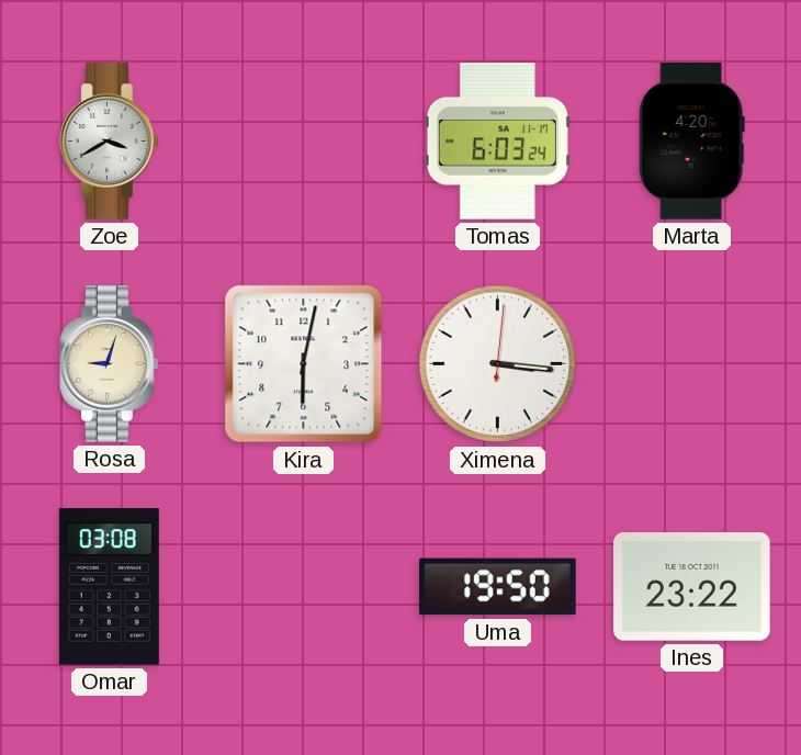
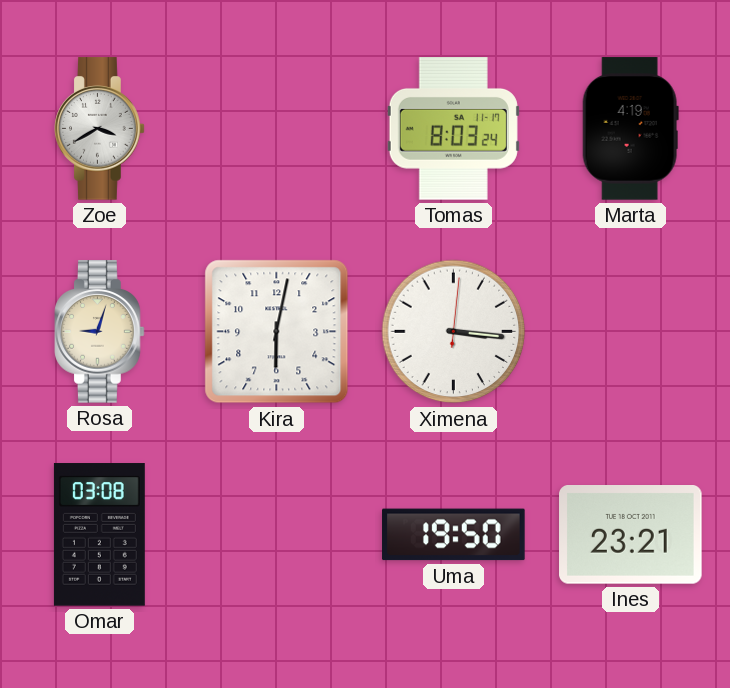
Tomas: 6:03 -> 8:03
Marta: 4:20 -> 4:19
Ines: 23:22 -> 23:21
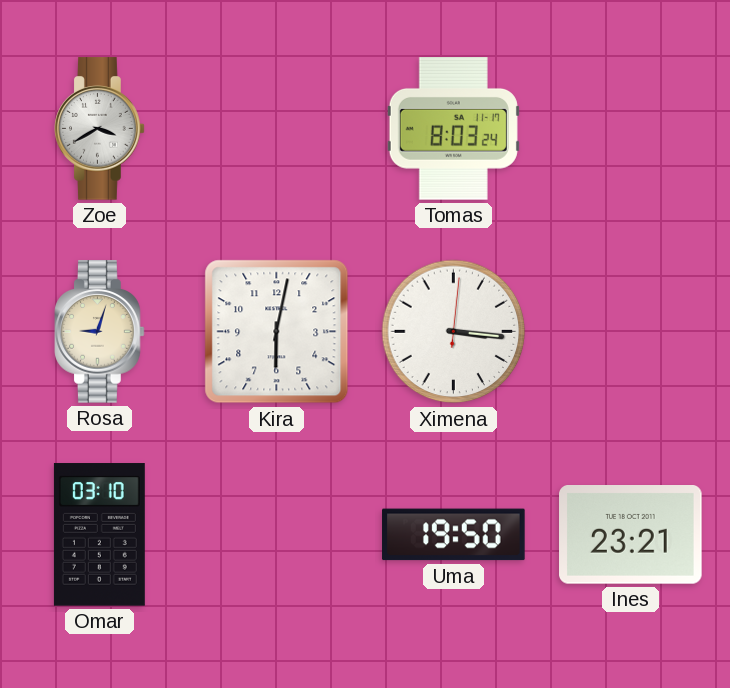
Marta: 4:19 -> none
Omar: 03:08 -> 03:10
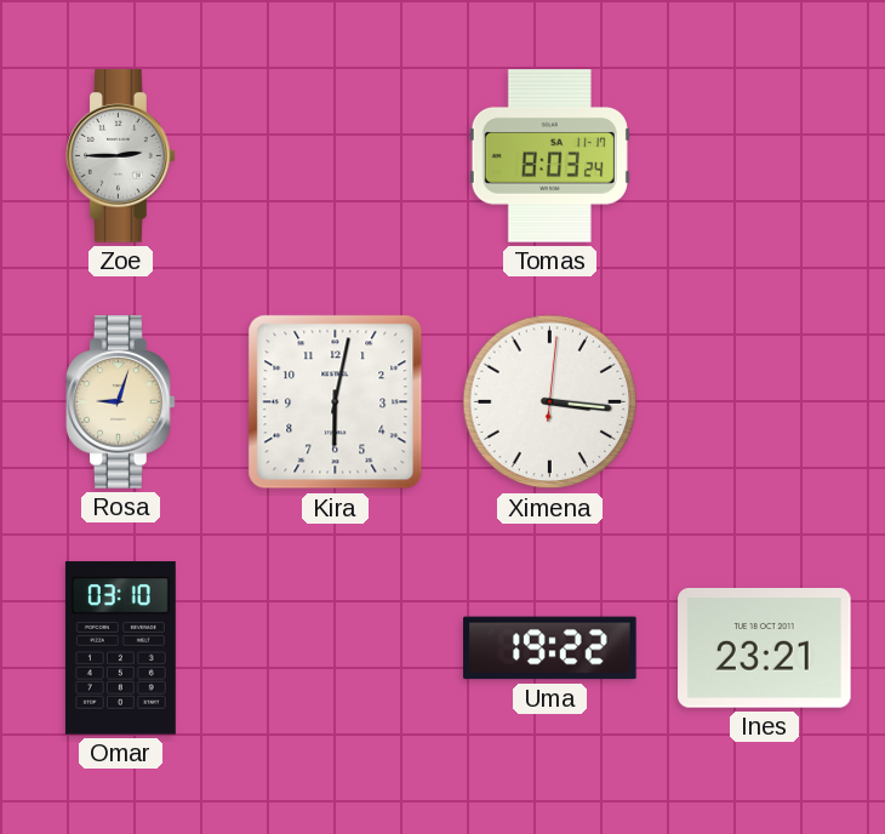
Zoe: 3:40 -> 2:45
Uma: 19:50 -> 19:22
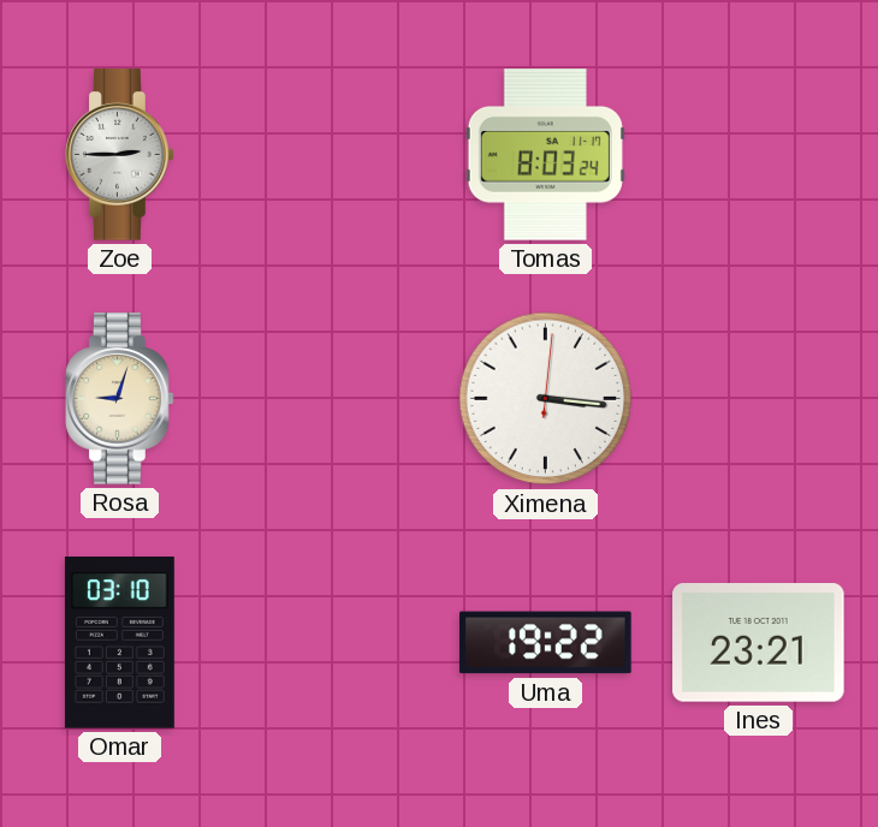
Kira: 6:02 -> none
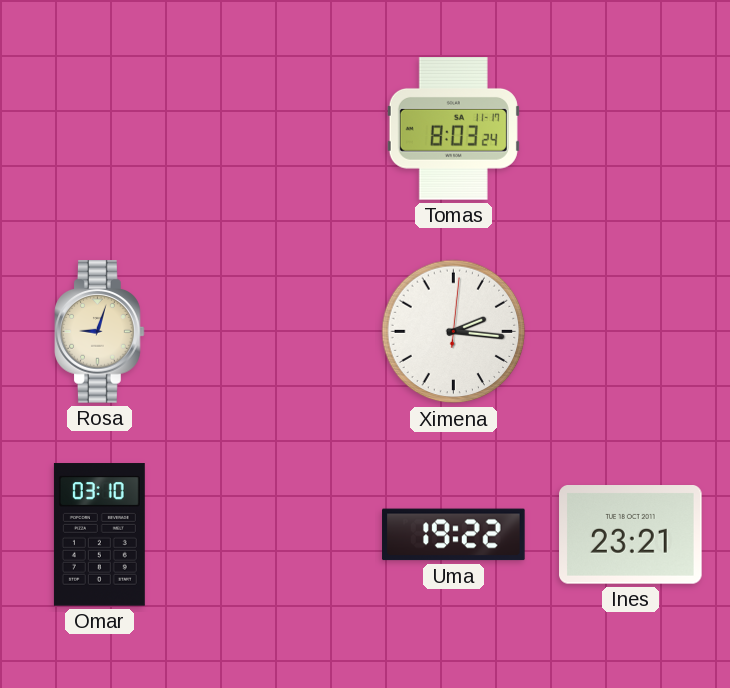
Zoe: 2:45 -> none
Ximena: 3:16 -> 2:16
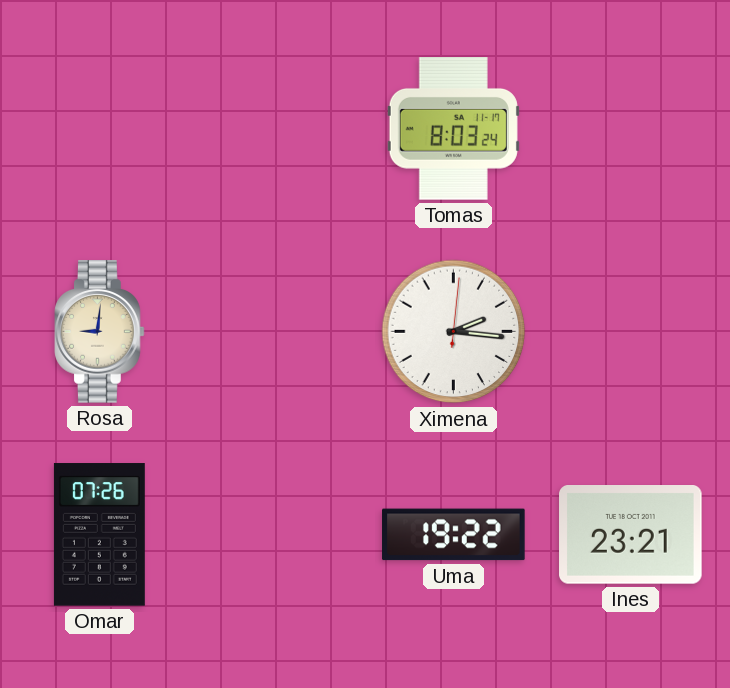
Rosa: 9:03 -> 9:01
Omar: 03:10 -> 07:26
